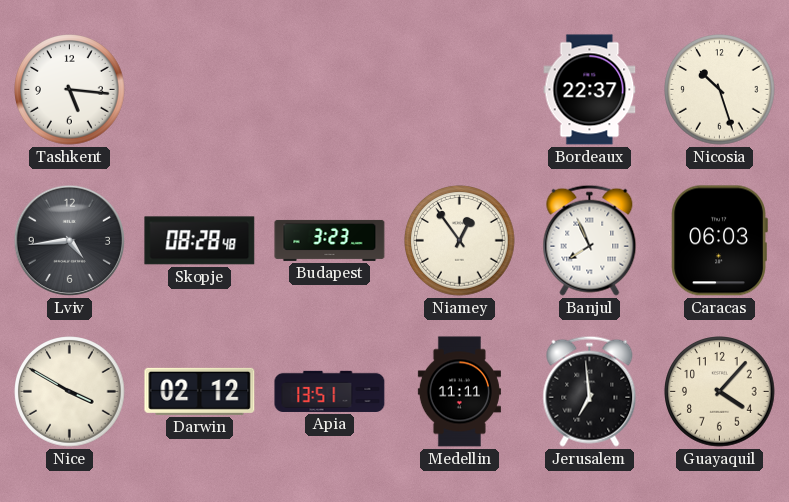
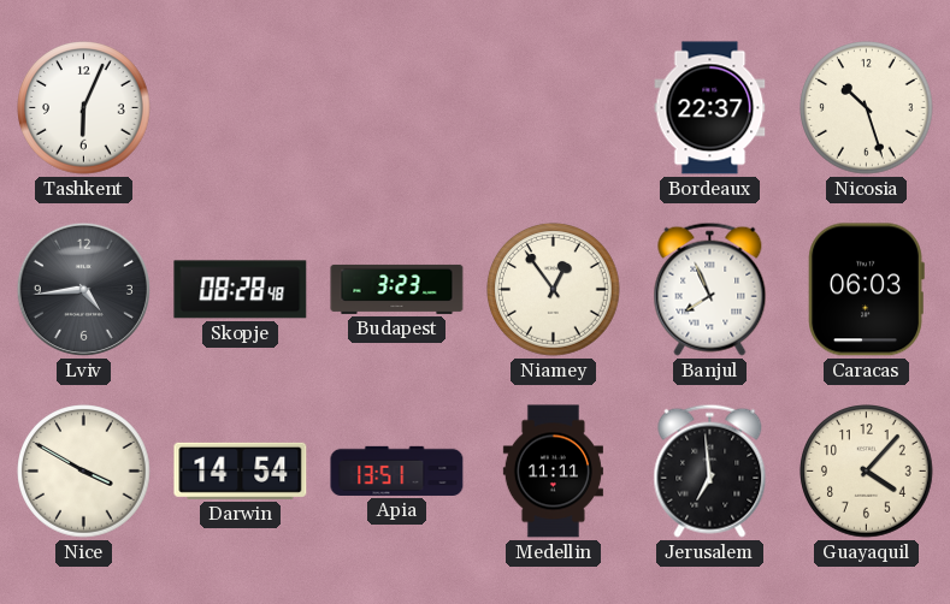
Tashkent: 5:16 -> 6:04
Darwin: 02:12 -> 14:54
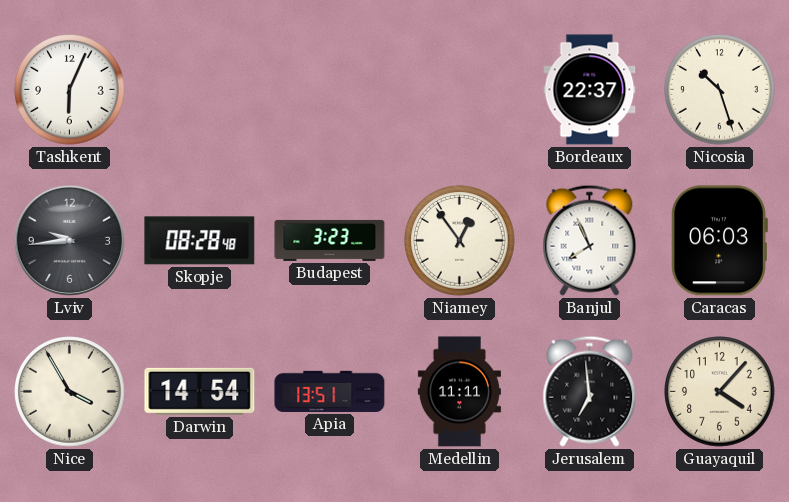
Lviv: 4:44 -> 9:44
Nice: 3:50 -> 3:55
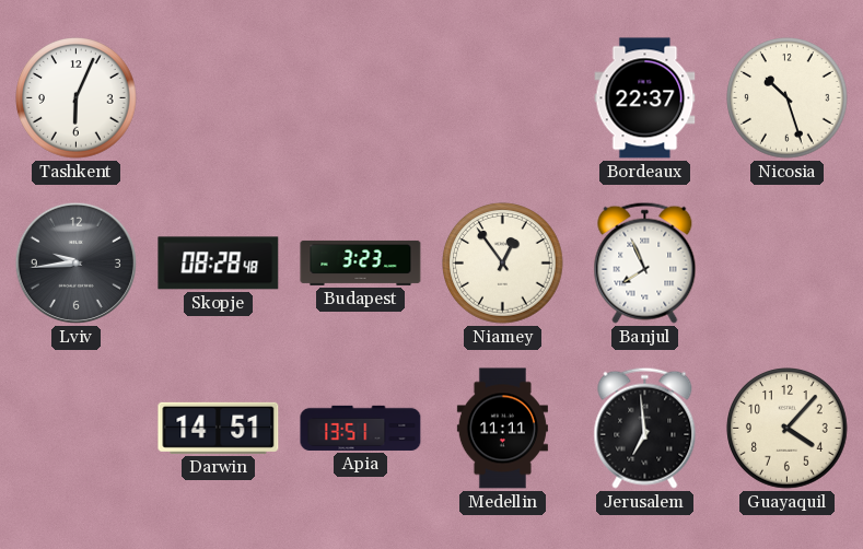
Caracas: 06:03 -> none
Nice: 3:55 -> none
Darwin: 14:54 -> 14:51
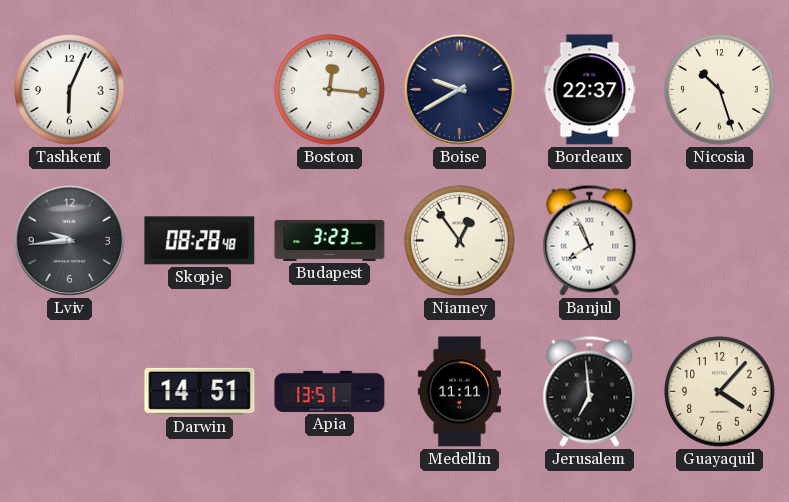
Boston: none -> 12:16
Boise: none -> 9:40
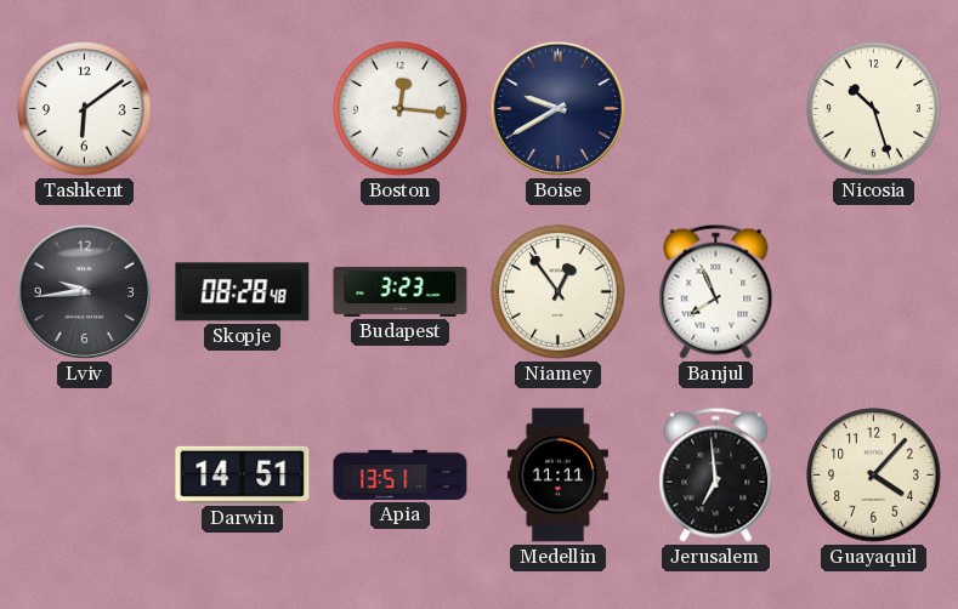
Tashkent: 6:04 -> 6:09
Bordeaux: 22:37 -> none
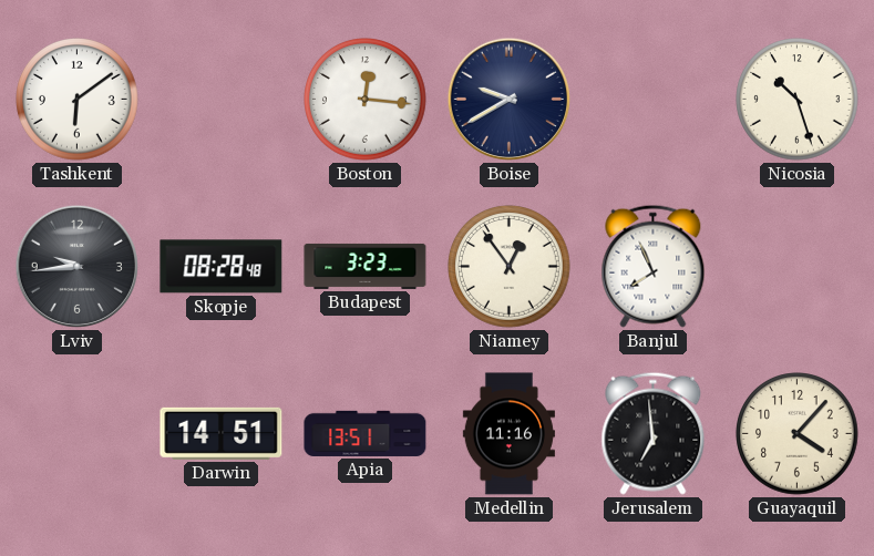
Medellin: 11:11 -> 11:16
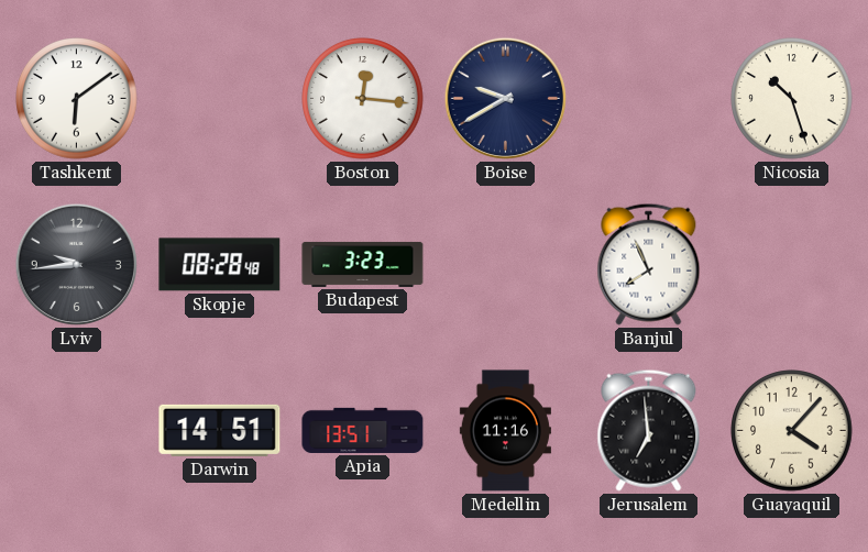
Niamey: 12:54 -> none
